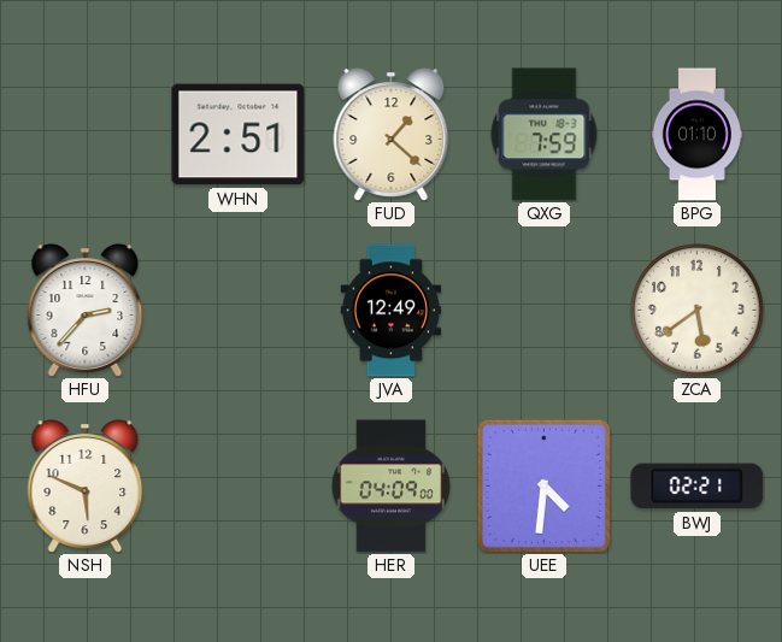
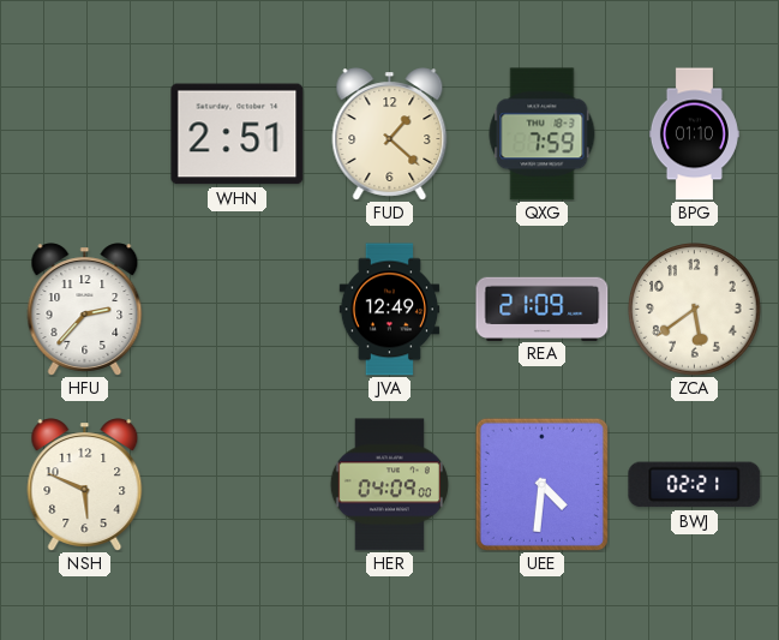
REA: none -> 21:09
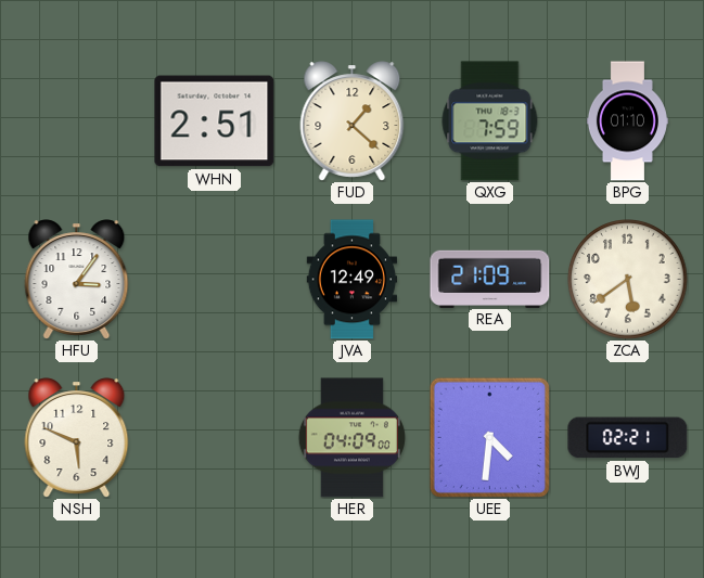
HFU: 2:37 -> 3:06
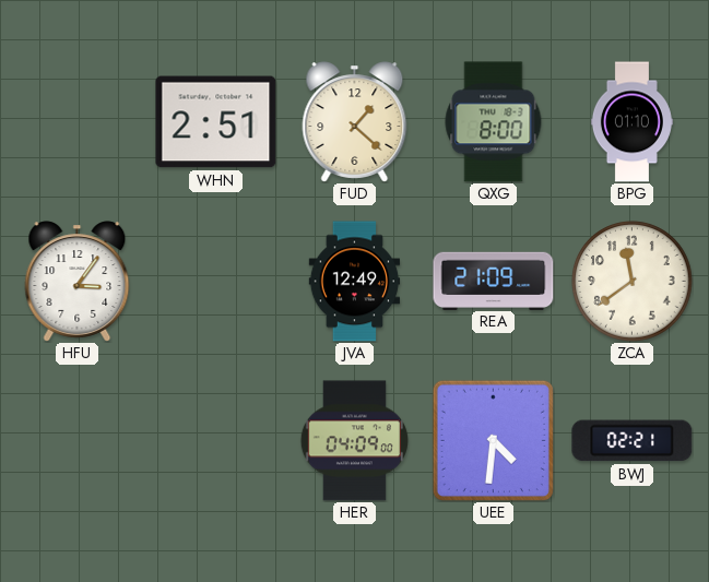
QXG: 7:59 -> 8:00
ZCA: 5:39 -> 11:39
NSH: 5:49 -> none
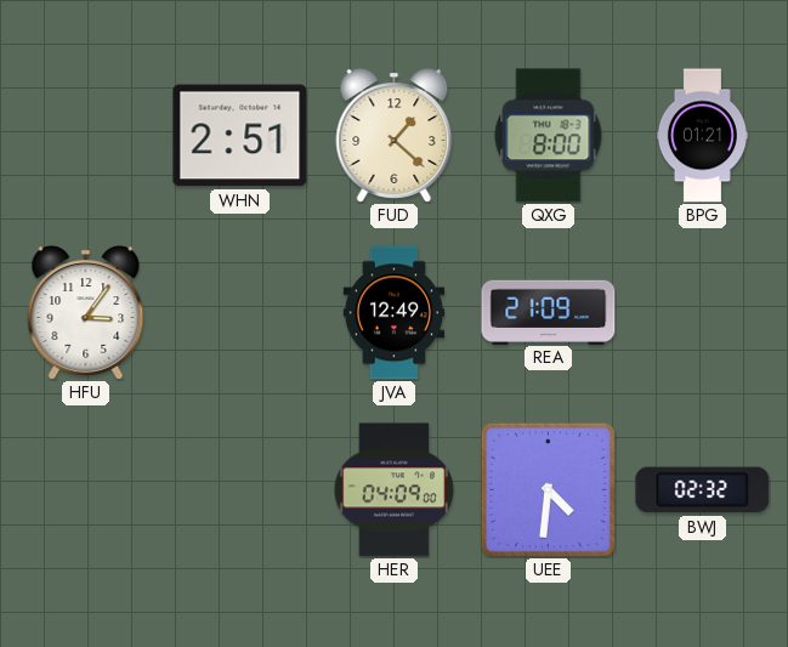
BPG: 01:10 -> 01:21
ZCA: 11:39 -> none
BWJ: 02:21 -> 02:32
